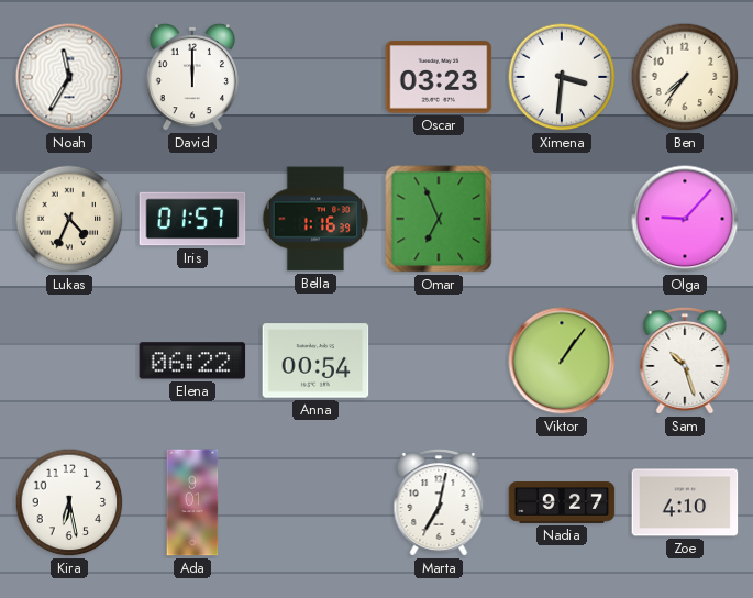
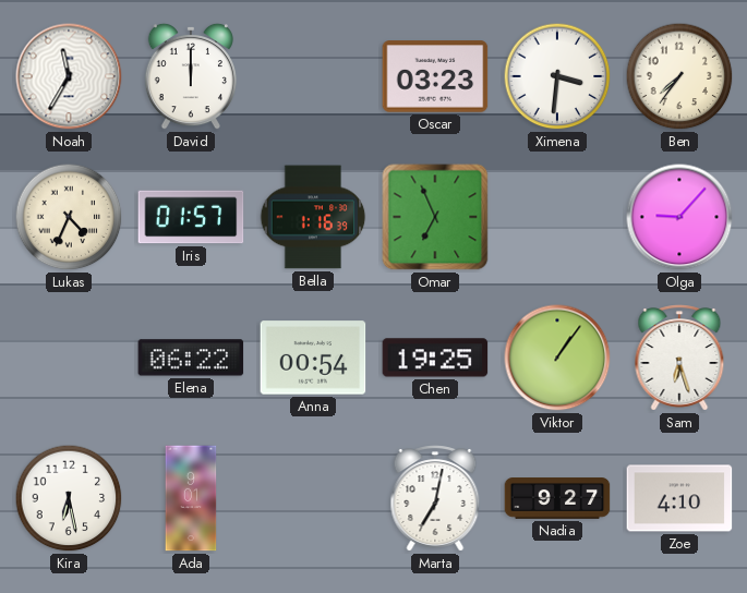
Chen: none -> 19:25
Sam: 10:27 -> 6:27
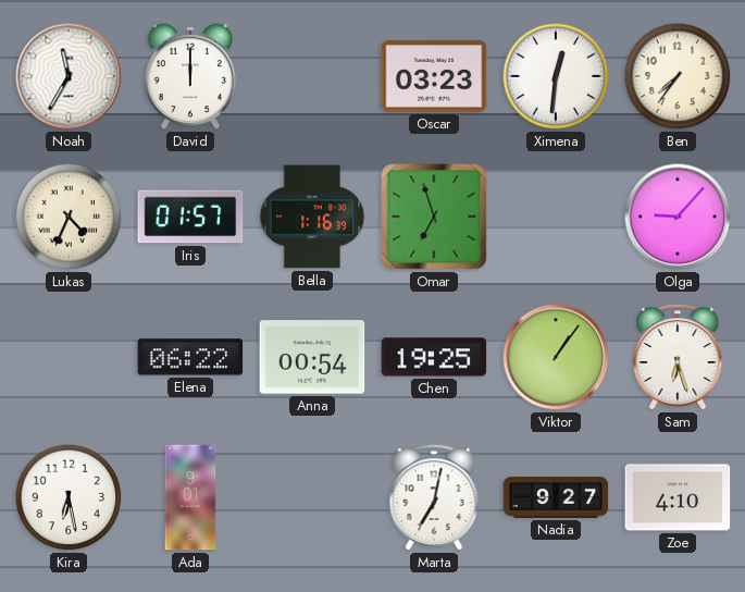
Ximena: 3:31 -> 12:31
Omar: 6:56 -> 6:57
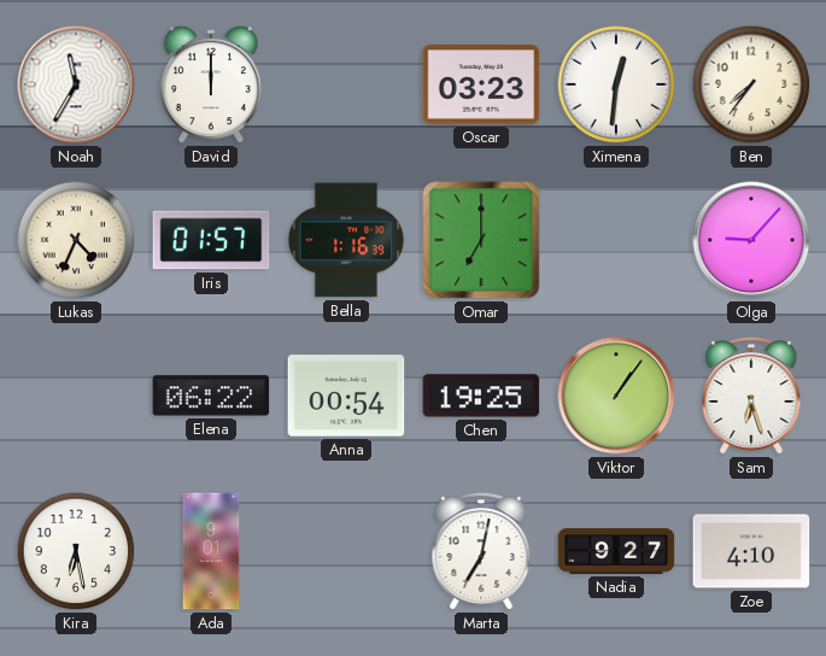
Omar: 6:57 -> 7:00
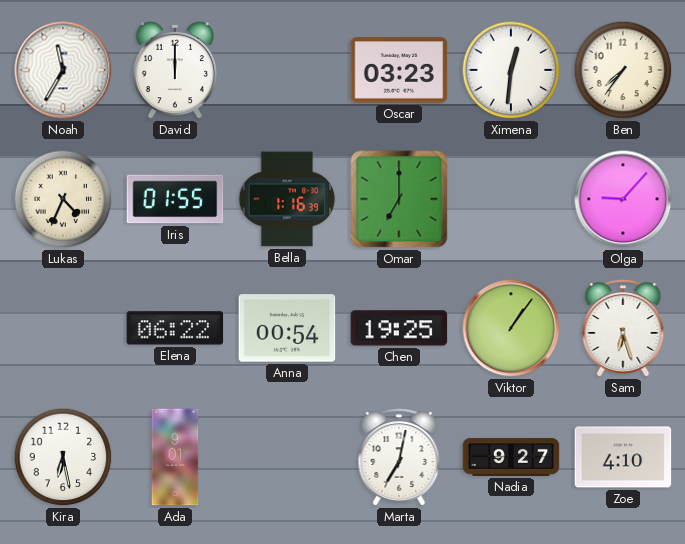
Iris: 01:57 -> 01:55
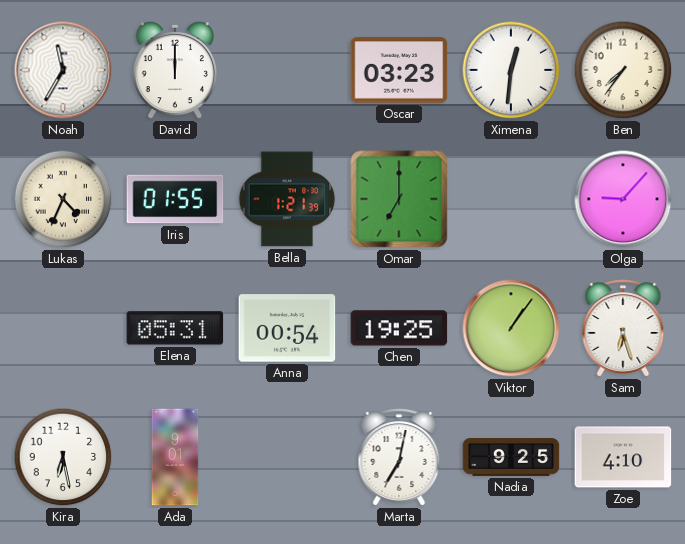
Bella: 1:16 -> 1:21
Elena: 06:22 -> 05:31
Nadia: 9:27 -> 9:25
